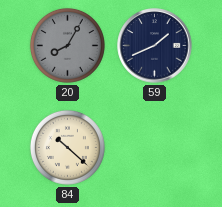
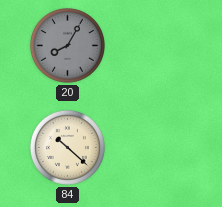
59: 1:41 -> none
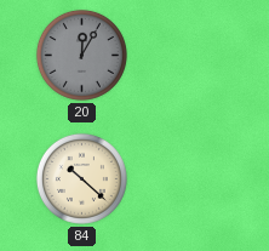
20: 8:05 -> 12:05
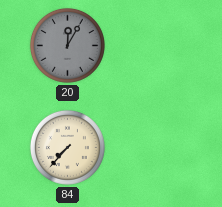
84: 10:22 -> 7:37
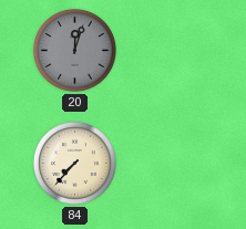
20: 12:05 -> 12:03
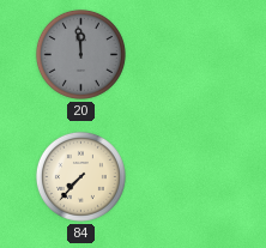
20: 12:03 -> 11:59
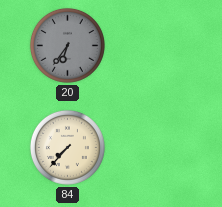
20: 11:59 -> 6:36
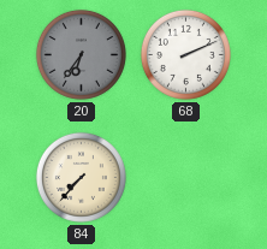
68: none -> 2:11
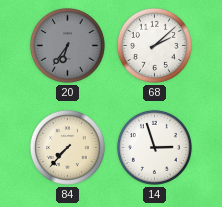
68: 2:11 -> 2:08
14: none -> 2:57
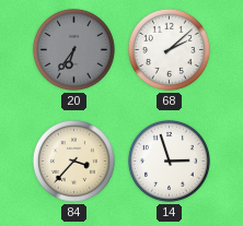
84: 7:37 -> 3:37
